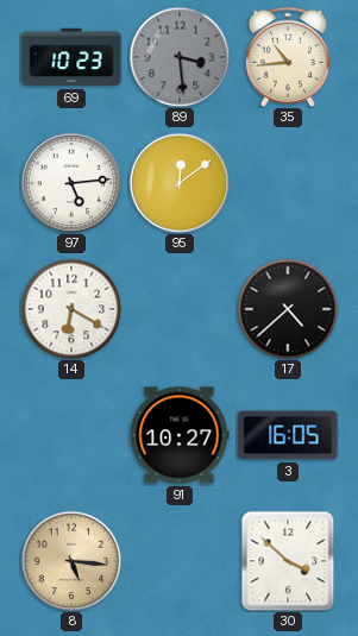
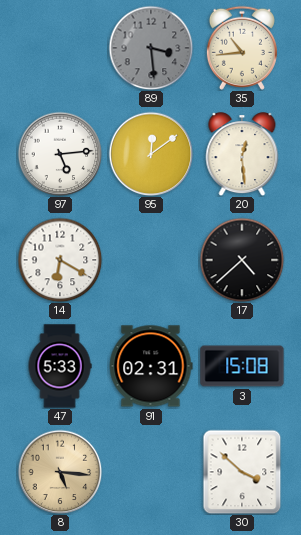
69: 10:23 -> none
20: none -> 12:29
47: none -> 5:33
91: 10:27 -> 02:31
3: 16:05 -> 15:08
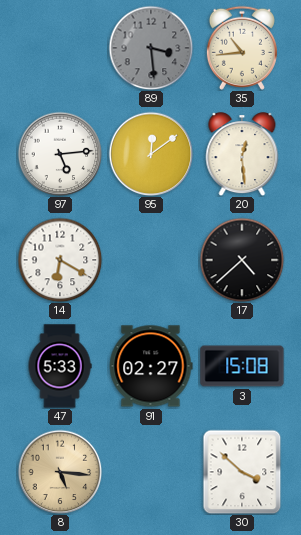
91: 02:31 -> 02:27
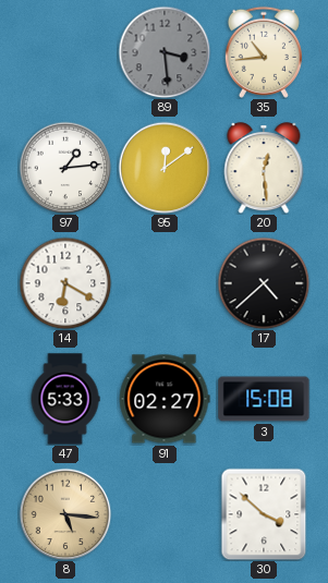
97: 5:14 -> 1:14
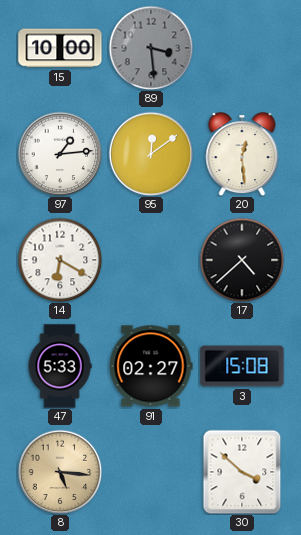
15: none -> 10:00
35: 10:44 -> none
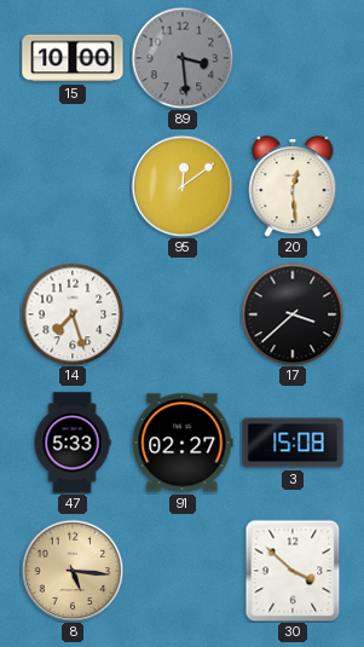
97: 1:14 -> none
14: 6:20 -> 7:27
17: 4:38 -> 3:38
